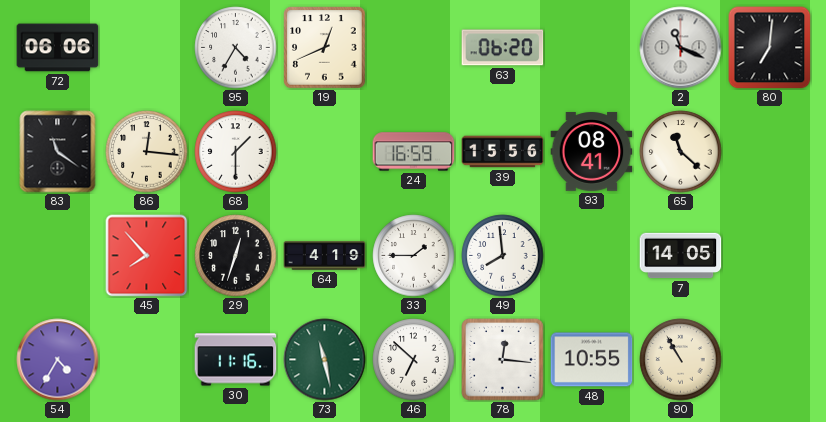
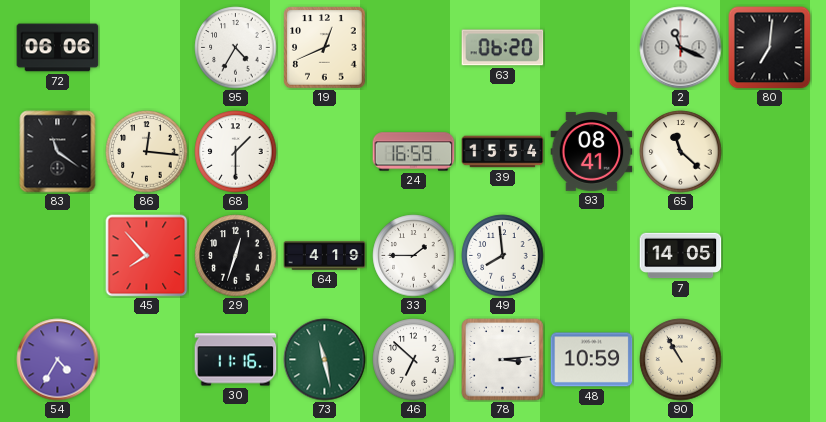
39: 15:56 -> 15:54
78: 12:16 -> 3:14
48: 10:55 -> 10:59
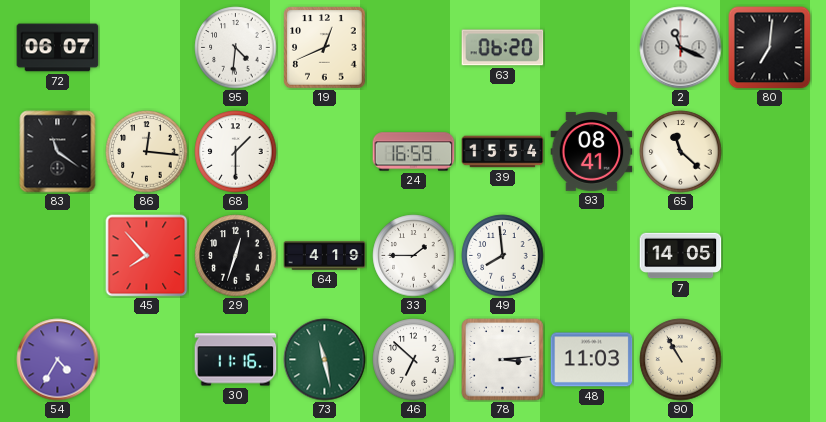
72: 06:06 -> 06:07
95: 4:35 -> 4:31
48: 10:59 -> 11:03
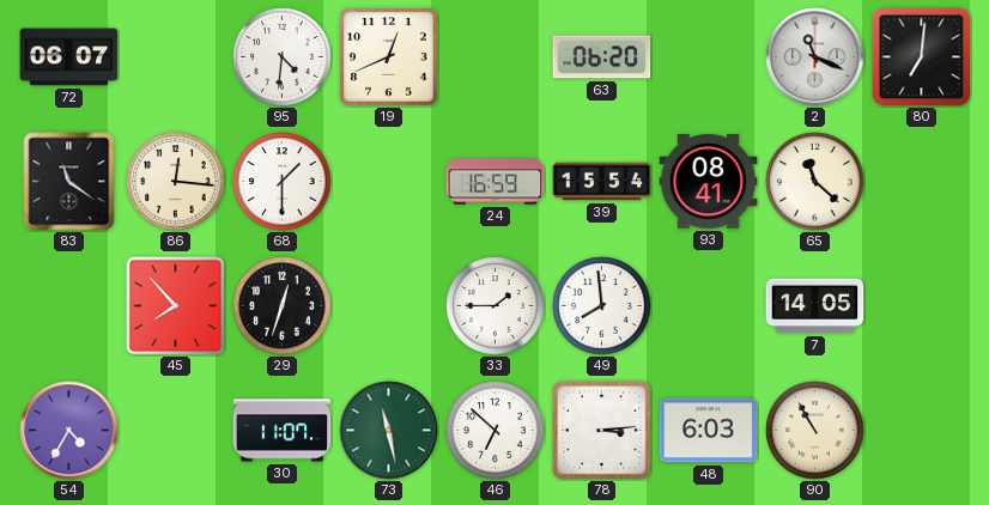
64: 4:19 -> none
30: 11:16 -> 11:07
48: 11:03 -> 6:03
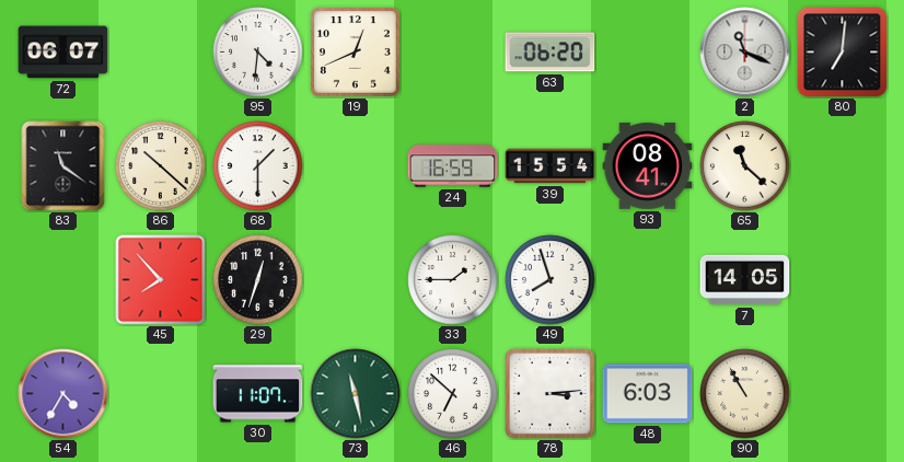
86: 12:16 -> 10:22
49: 7:59 -> 7:57
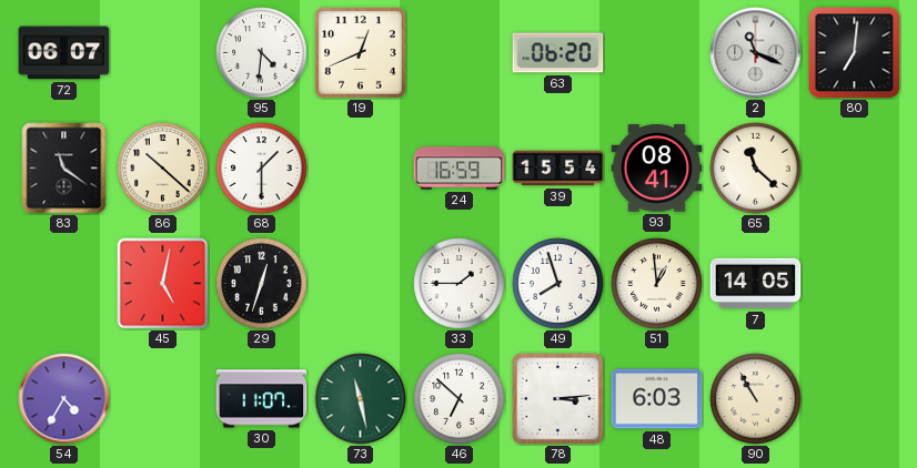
45: 7:53 -> 5:02
51: none -> 12:59
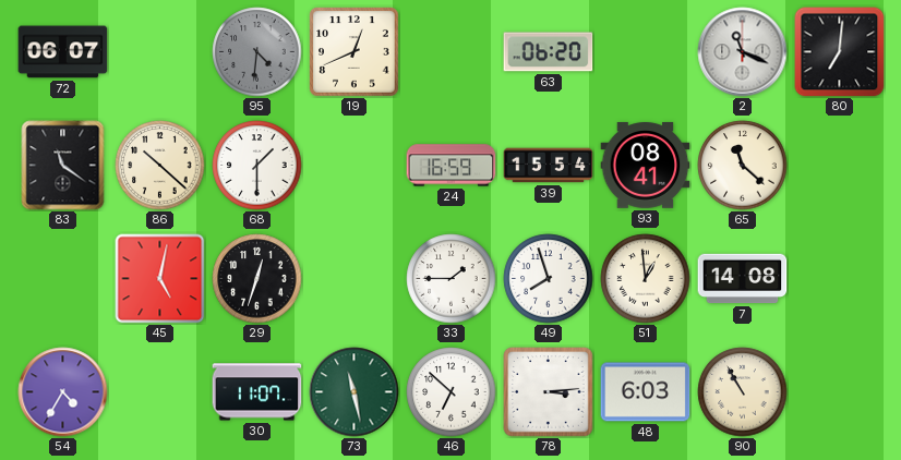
95 dial: white -> grey
7: 14:05 -> 14:08
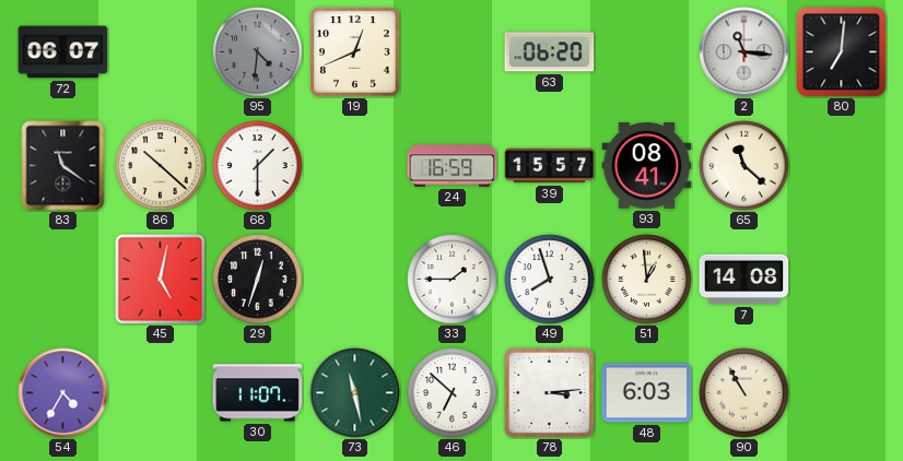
2: 11:19 -> 11:16
39: 15:54 -> 15:57
